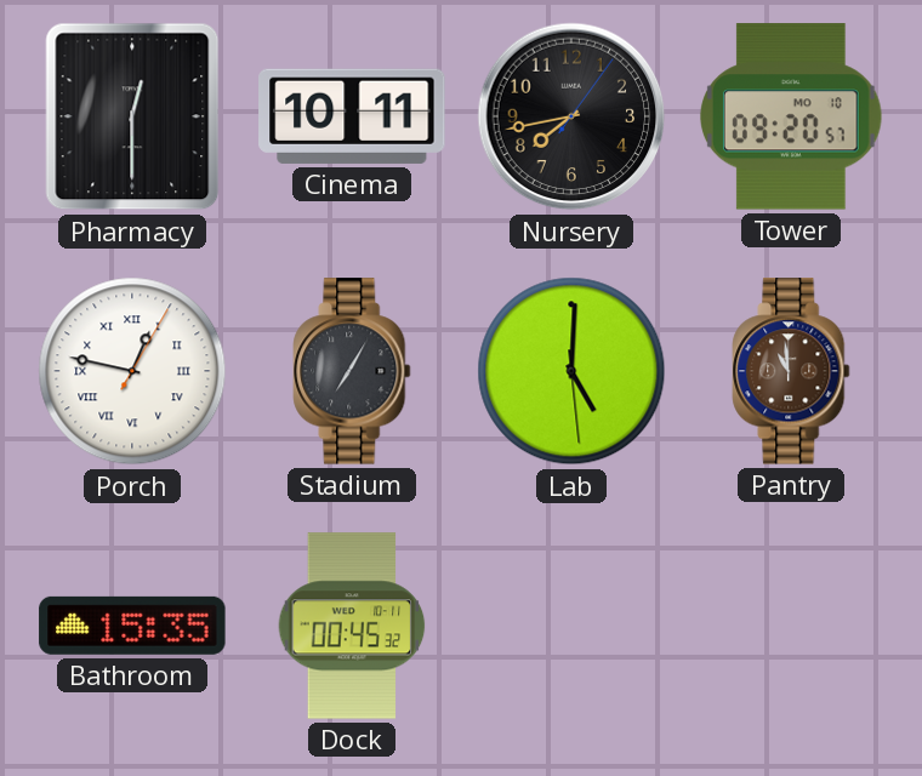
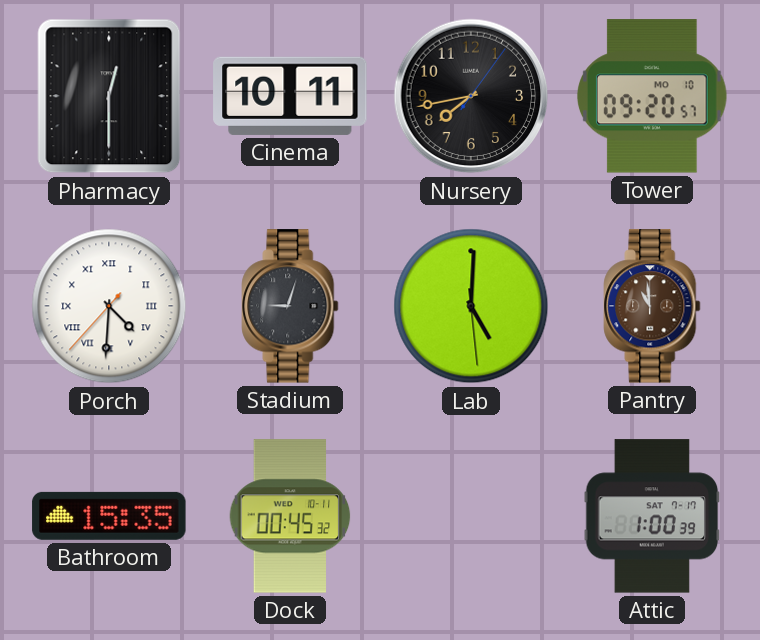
Porch: 12:47 -> 4:30
Stadium: 7:05 -> 9:03
Attic: none -> 1:00
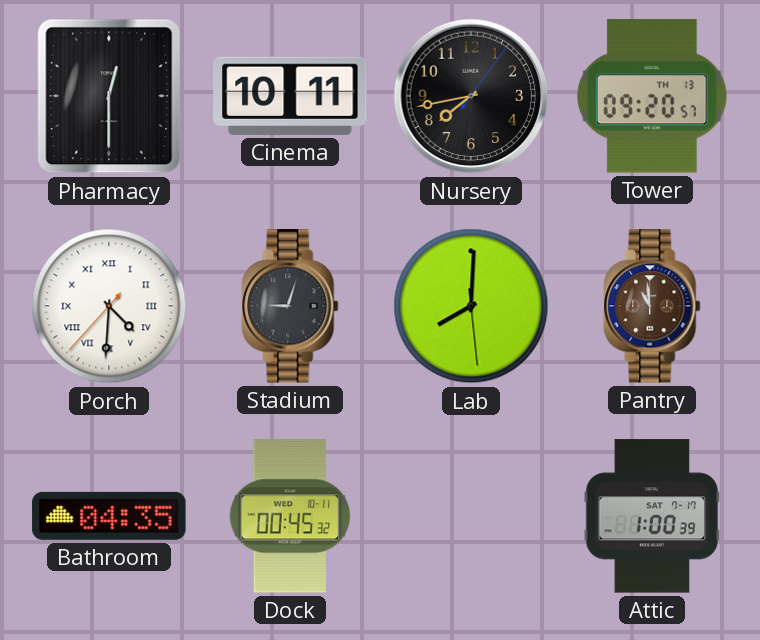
Tower date: MO 10 -> TH 13
Lab: 5:00 -> 8:00
Bathroom: 15:35 -> 04:35
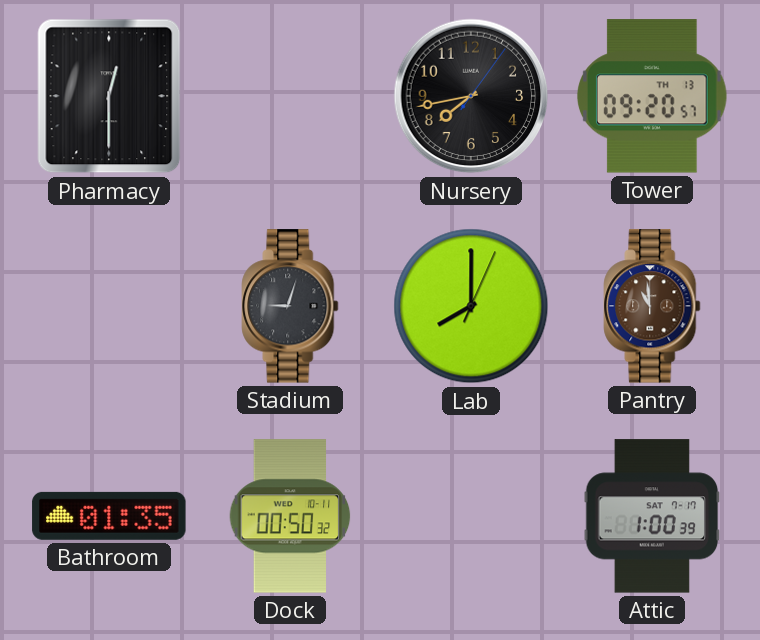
Cinema: 10:11 -> none
Porch: 4:30 -> none
Lab: 8:00:29 -> 8:00:04
Bathroom: 04:35 -> 01:35
Dock: 00:45 -> 00:50
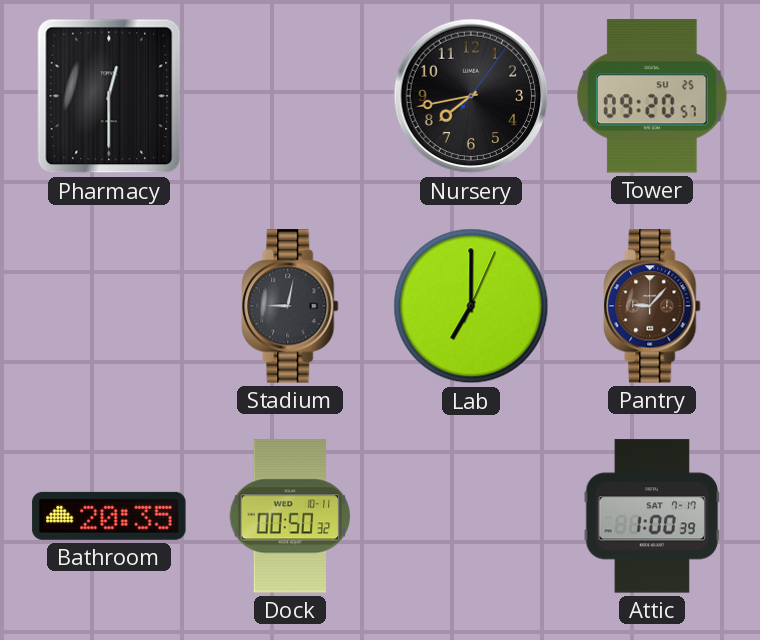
Tower date: TH 13 -> SU 25
Stadium: 9:03 -> 9:02
Lab: 8:00 -> 7:00
Pantry: 10:59 -> 9:07
Bathroom: 01:35 -> 20:35
